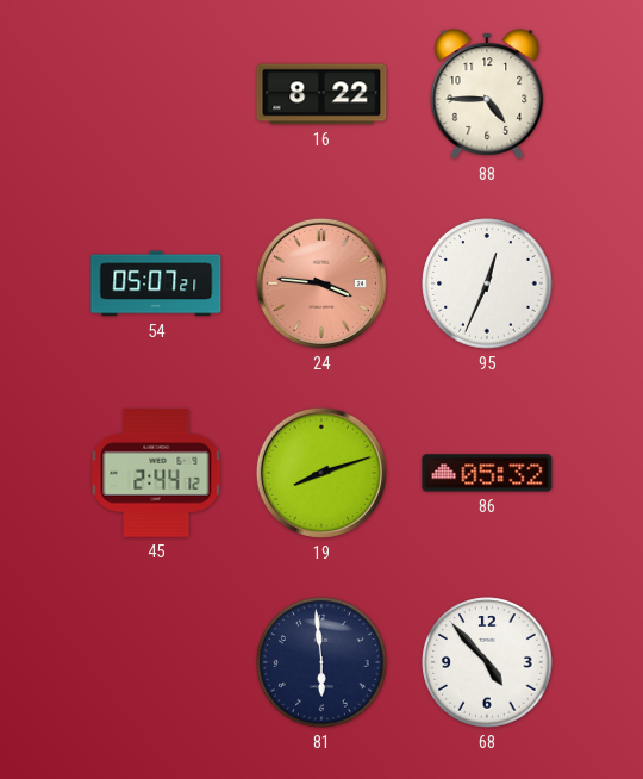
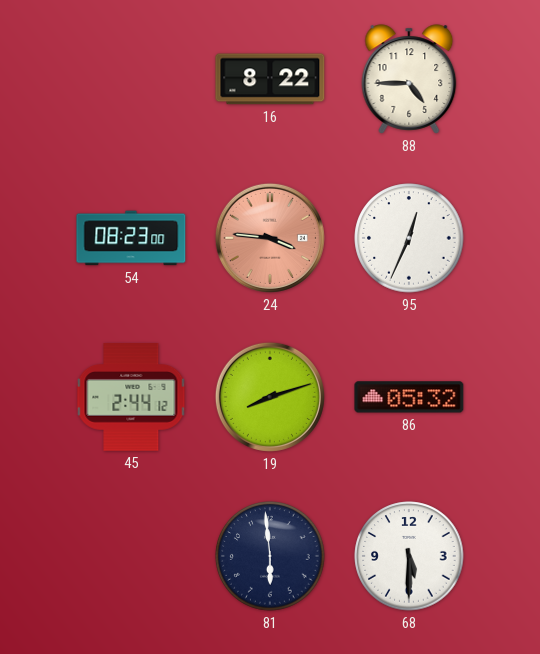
54: 05:07 -> 08:23
68: 4:53 -> 5:30
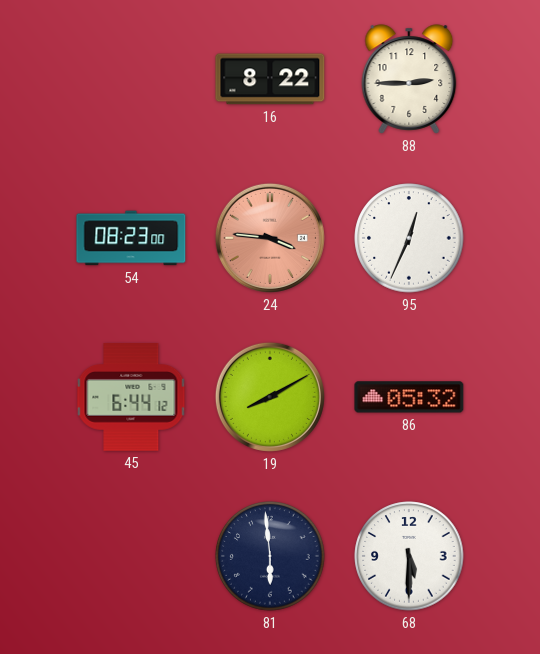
88: 4:45 -> 2:45
45: 2:44 -> 6:44
19: 8:12 -> 8:10
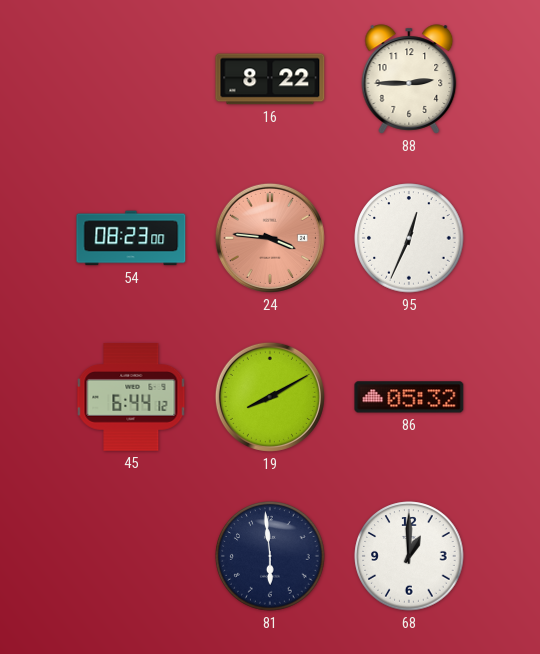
68: 5:30 -> 1:00
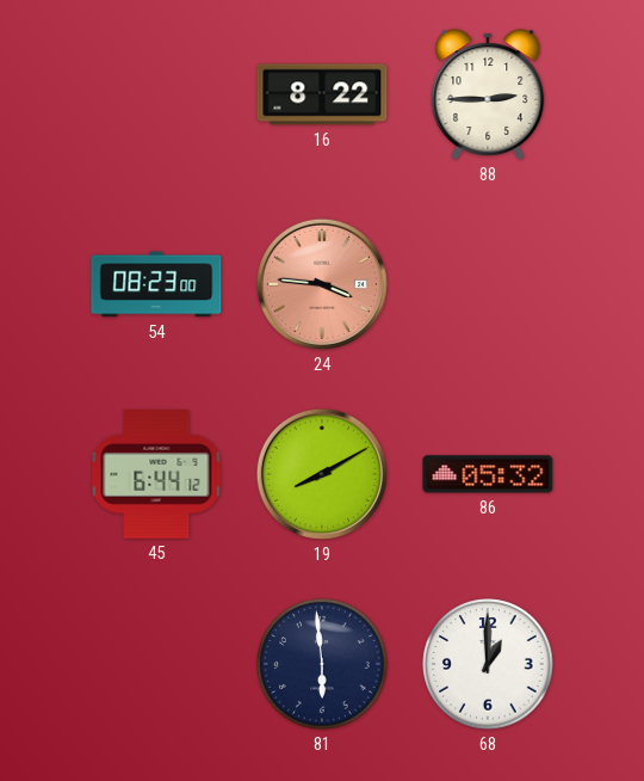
95: 12:34 -> none
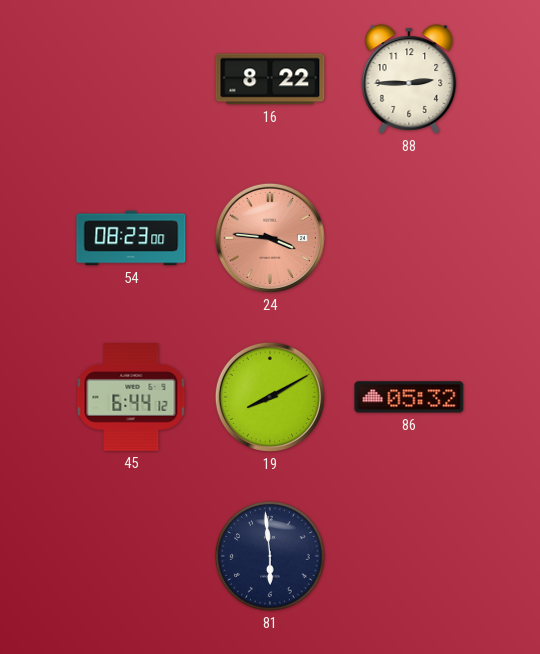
68: 1:00 -> none
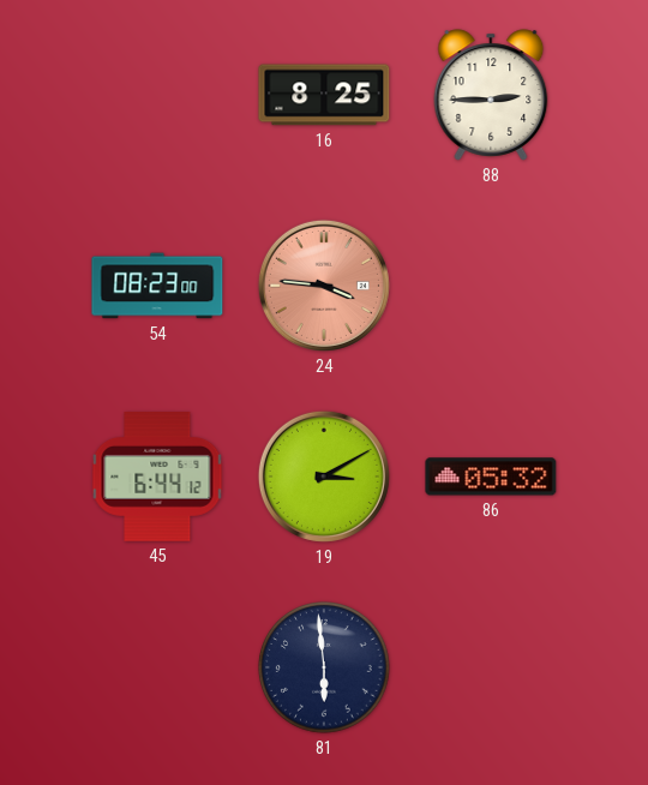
16: 8:22 -> 8:25
19: 8:10 -> 3:10
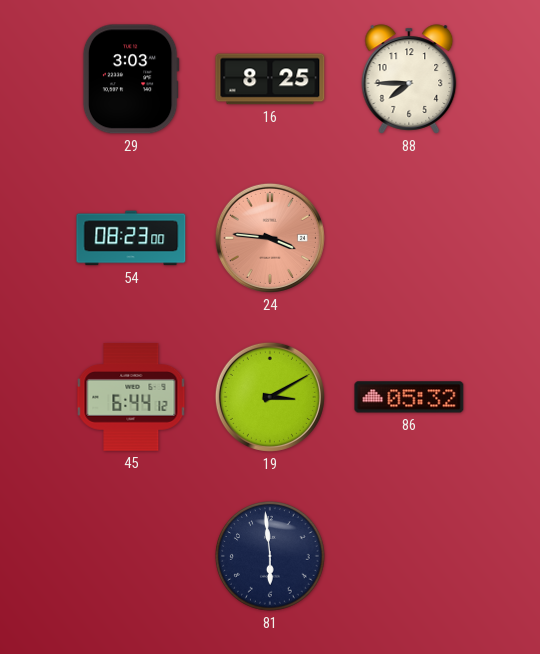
29: none -> 3:03
88: 2:45 -> 7:45
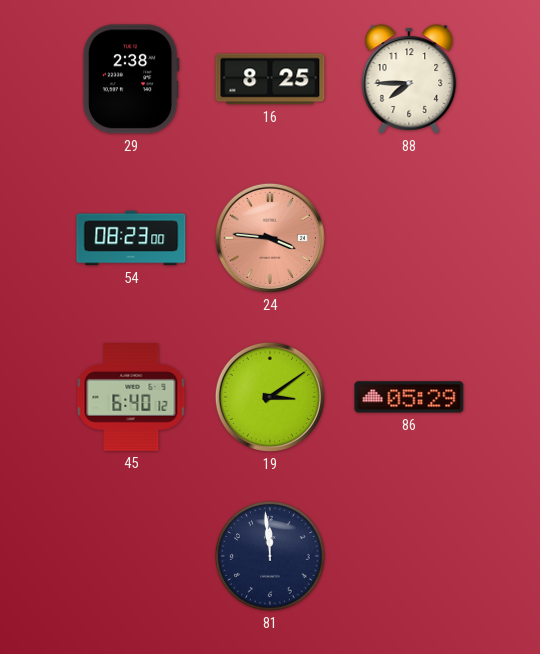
29: 3:03 -> 2:38
45: 6:44 -> 6:40
19: 3:10 -> 3:09
86: 05:32 -> 05:29
81: 5:59 -> 11:59
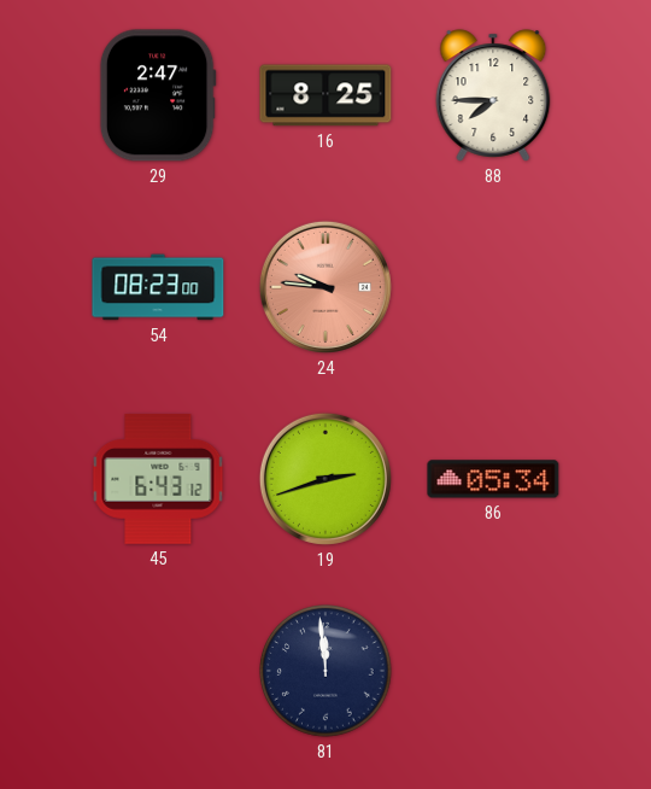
29: 2:38 -> 2:47
24: 3:46 -> 9:46
45: 6:40 -> 6:43
19: 3:09 -> 2:42
86: 05:29 -> 05:34
